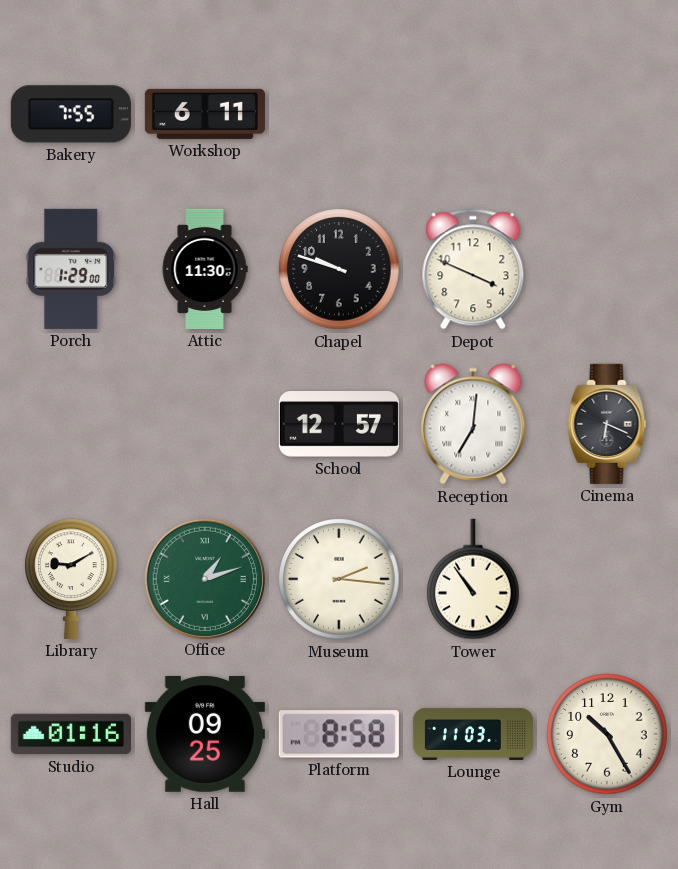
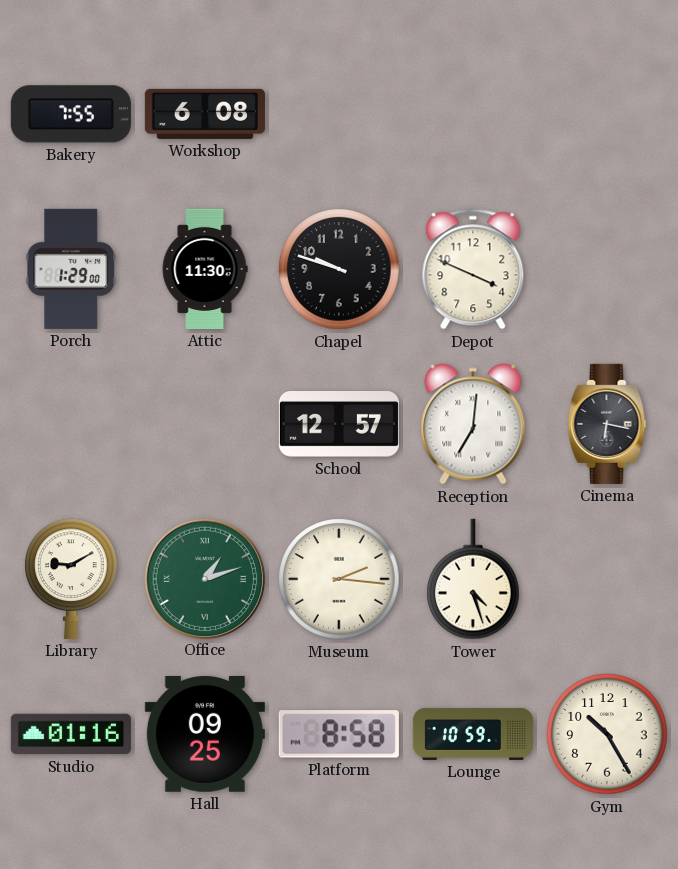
Workshop: 6:11 -> 6:08
Cinema: 6:19 -> 6:17
Tower: 10:54 -> 4:27
Lounge: 11:03 -> 10:59
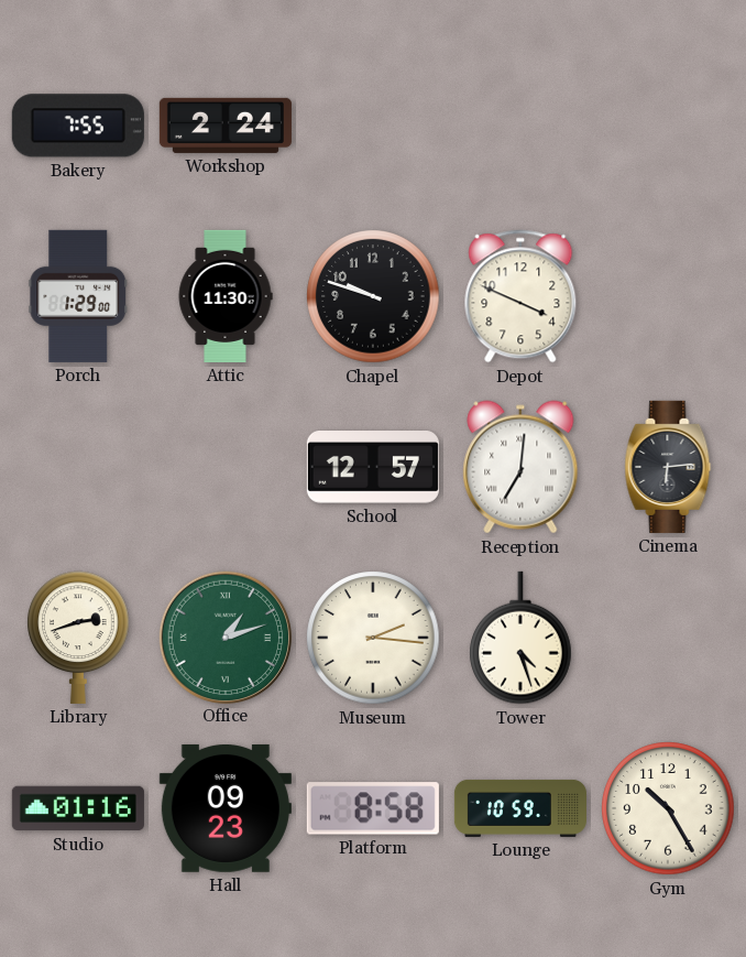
Workshop: 6:08 -> 2:24
Cinema: 6:17 -> 6:14
Library: 9:10 -> 2:42
Hall: 09:25 -> 09:23
